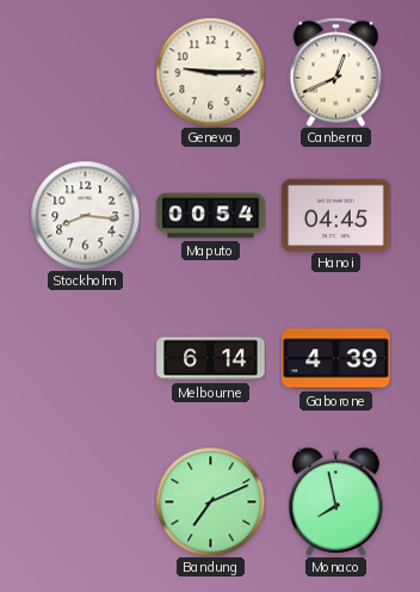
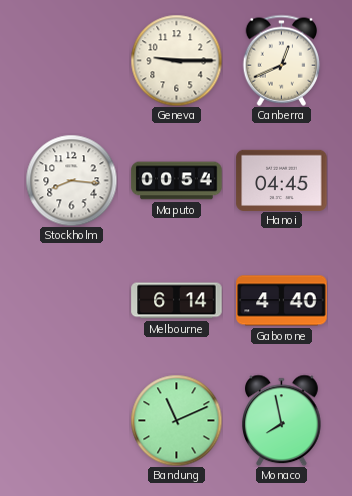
Gaborone: 4:39 -> 4:40
Bandung: 7:11 -> 11:11
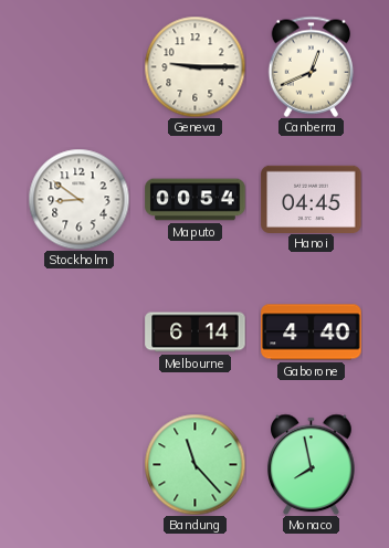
Stockholm: 8:16 -> 8:51
Bandung: 11:11 -> 11:23
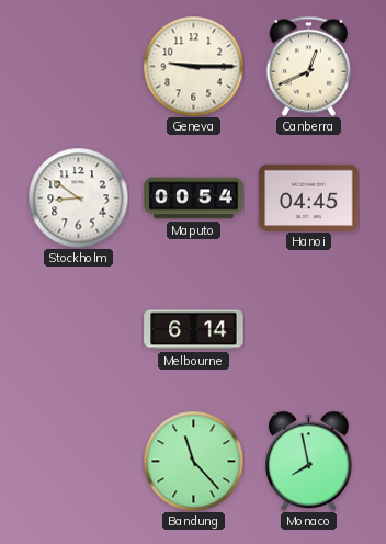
Gaborone: 4:40 -> none
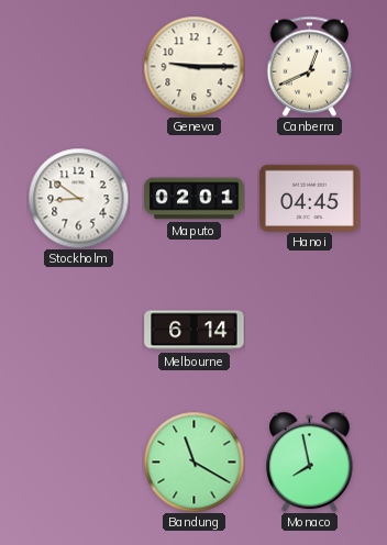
Maputo: 00:54 -> 02:01
Bandung: 11:23 -> 11:20
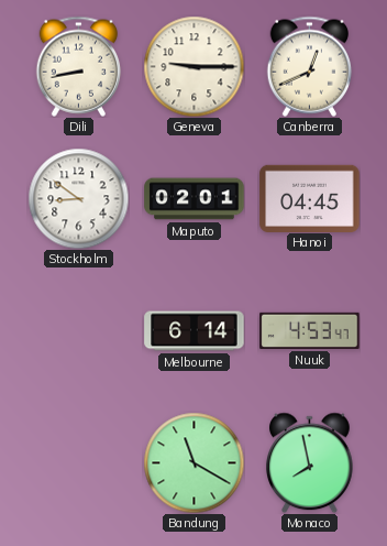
Dili: none -> 8:43
Nuuk: none -> 4:53
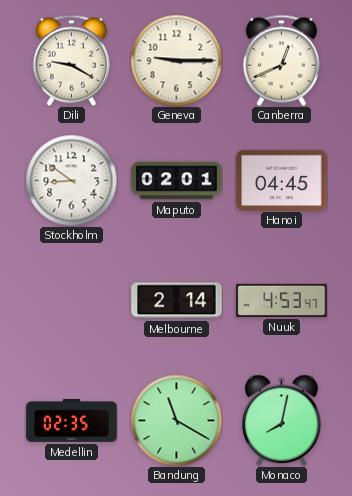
Dili: 8:43 -> 9:20
Melbourne: 6:14 -> 2:14
Medellin: none -> 02:35
Monaco: 7:58 -> 8:02
